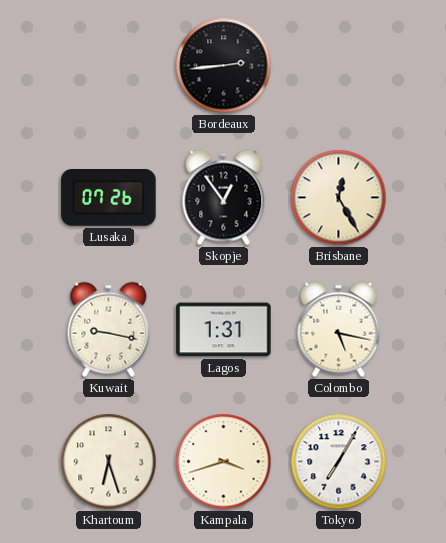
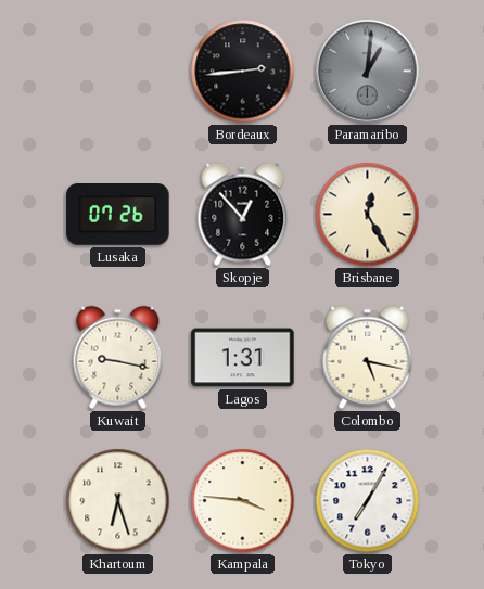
Paramaribo: none -> 1:01
Skopje: 12:54 -> 12:53
Kampala: 3:42 -> 3:46
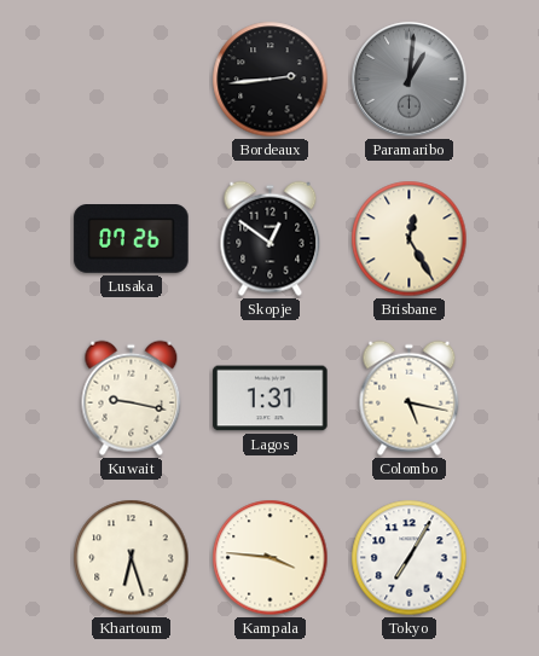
Skopje: 12:53 -> 12:51
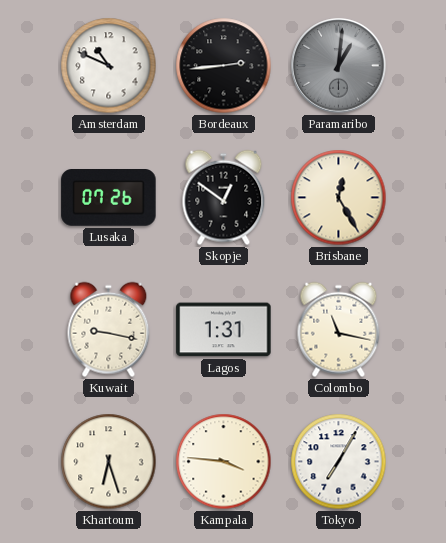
Amsterdam: none -> 10:49
Colombo: 5:17 -> 11:17
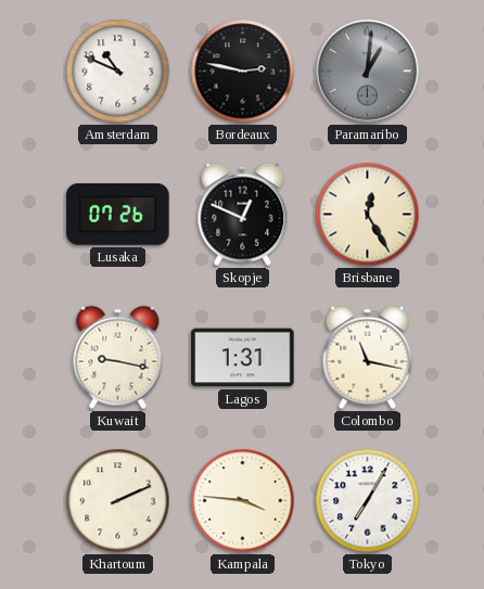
Bordeaux: 2:44 -> 2:47
Skopje: 12:51 -> 12:49
Khartoum: 6:27 -> 2:11
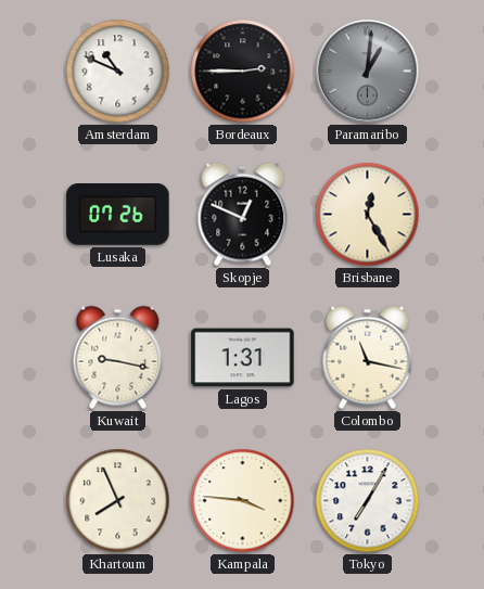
Bordeaux: 2:47 -> 2:45
Khartoum: 2:11 -> 7:56
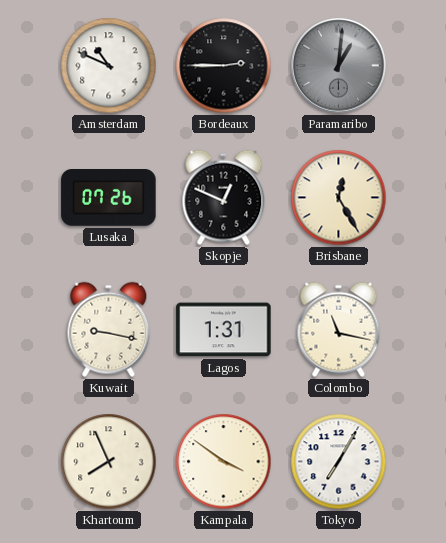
Kampala: 3:46 -> 3:51
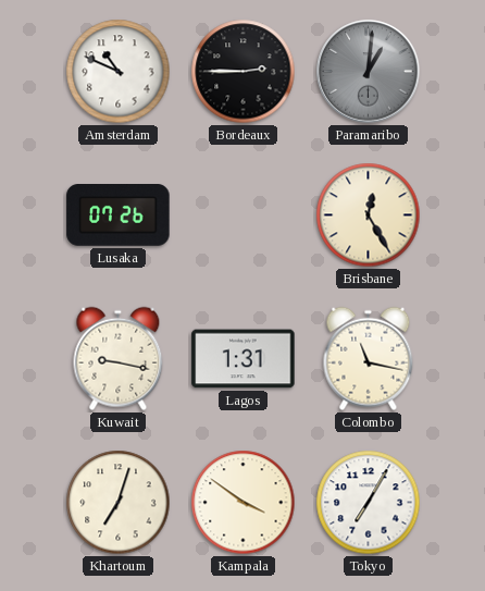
Skopje: 12:49 -> none
Khartoum: 7:56 -> 7:03
